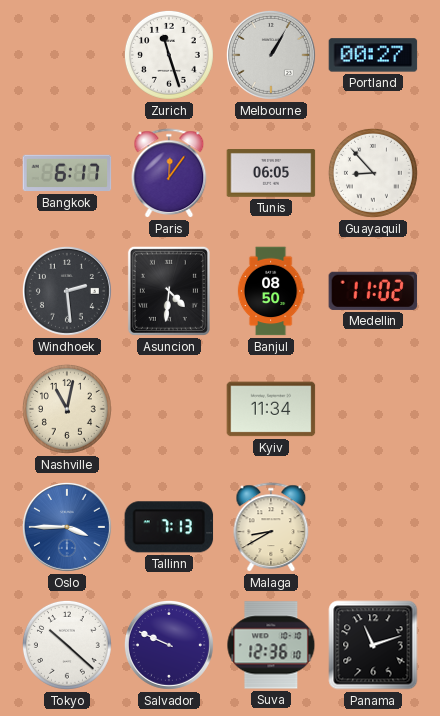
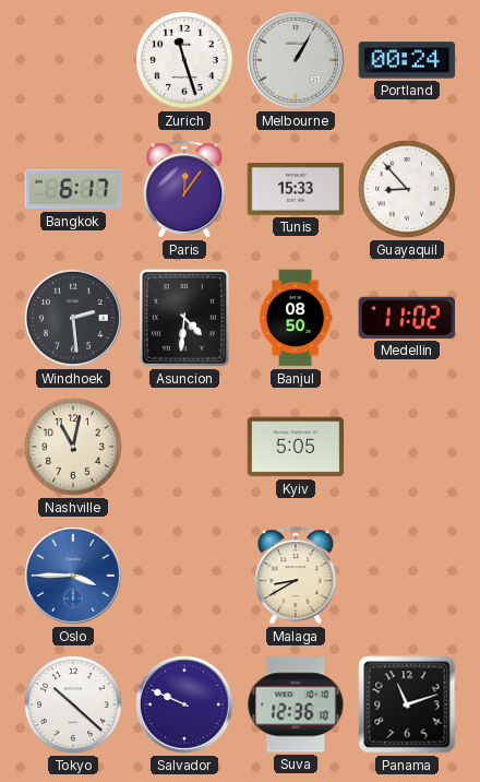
Portland: 00:27 -> 00:24
Tunis: 06:05 -> 15:33
Kyiv: 11:34 -> 5:05
Tallinn: 7:13 -> none
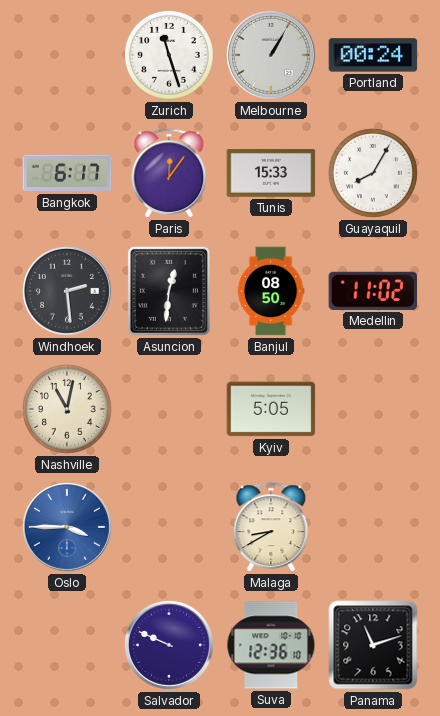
Guayaquil: 8:53 -> 8:05
Asuncion: 4:31 -> 12:31
Tokyo: 10:22 -> none
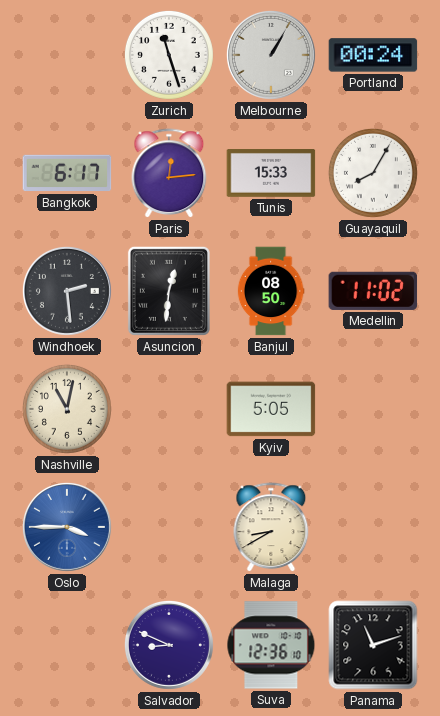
Paris: 12:06 -> 12:14
Salvador: 9:49 -> 8:49
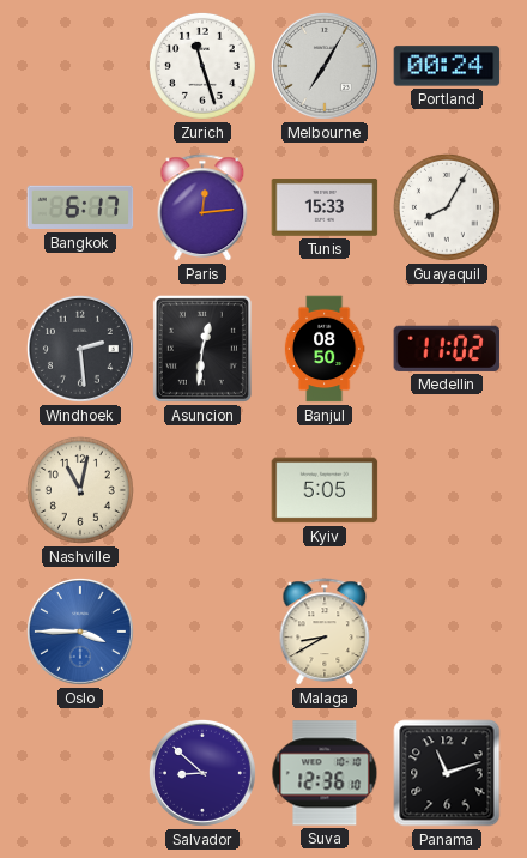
Melbourne: 1:05 -> 7:05
Salvador: 8:49 -> 8:52
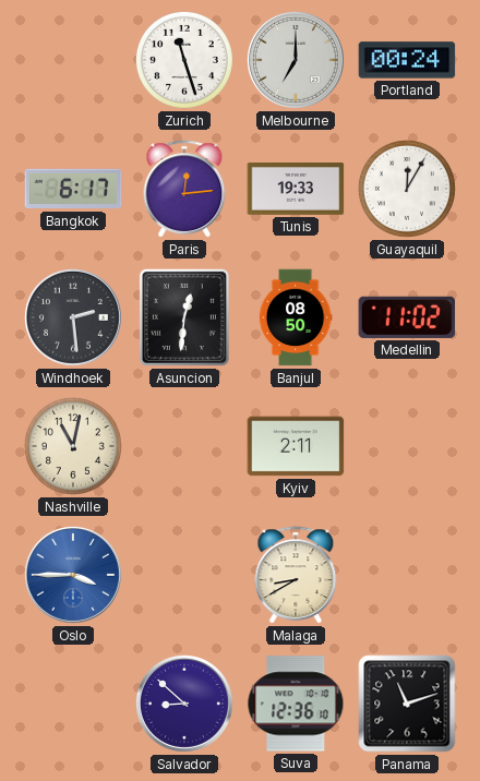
Melbourne: 7:05 -> 7:00
Tunis: 15:33 -> 19:33
Guayaquil: 8:05 -> 12:05
Kyiv: 5:05 -> 2:11
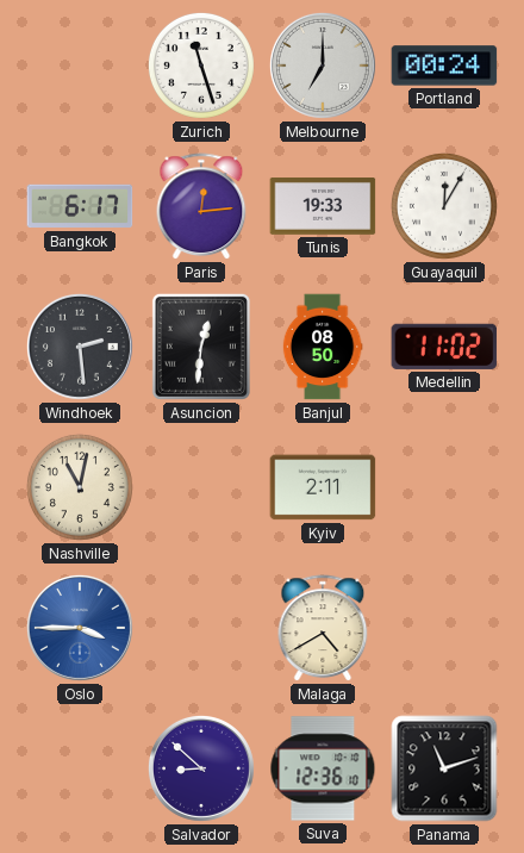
Malaga: 8:40 -> 4:40
